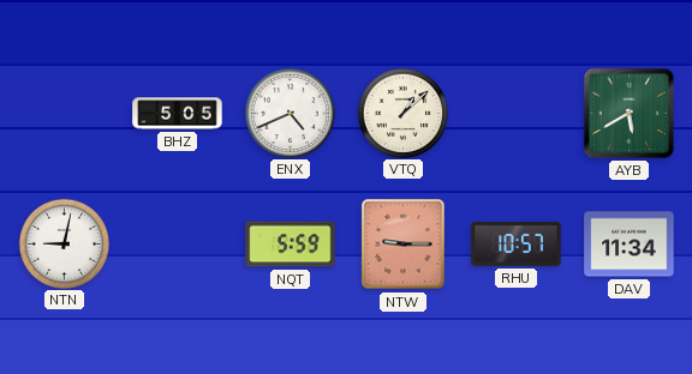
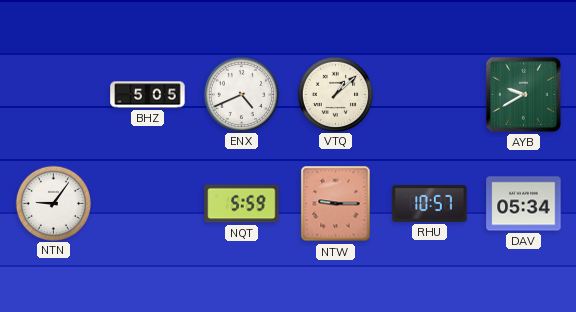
AYB: 5:40 -> 9:40
NTN: 9:02 -> 9:06
DAV: 11:34 -> 05:34
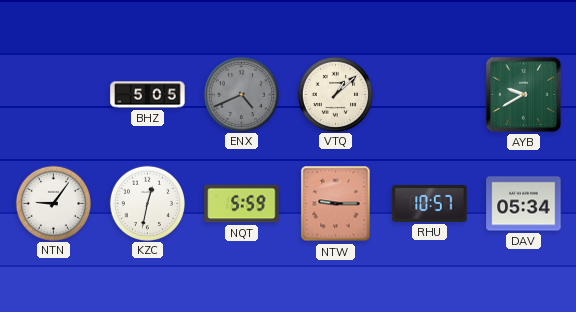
ENX dial: white -> grey
KZC: none -> 12:32
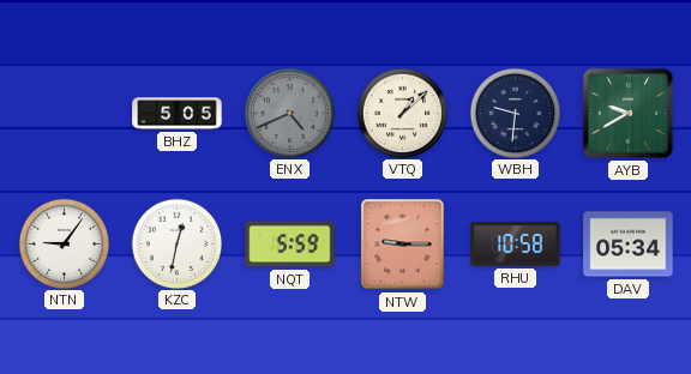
WBH: none -> 9:31
RHU: 10:57 -> 10:58
